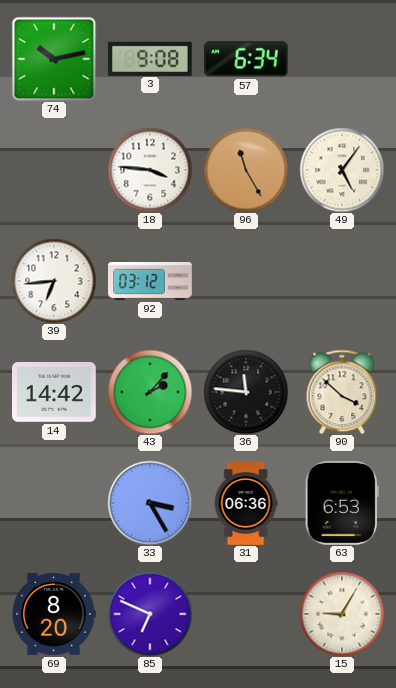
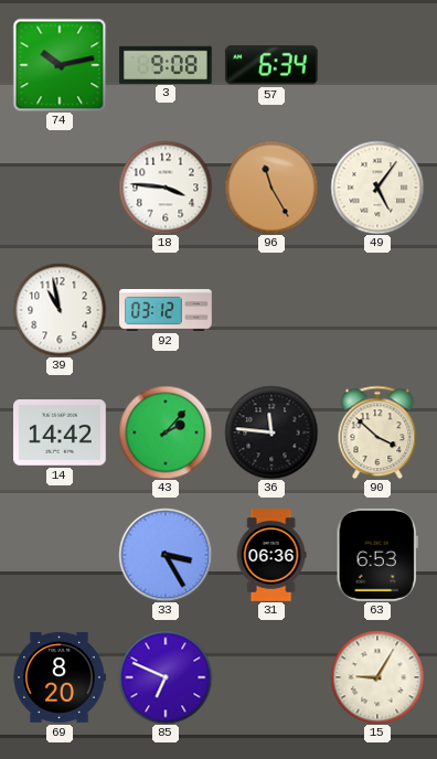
39: 6:44 -> 10:58
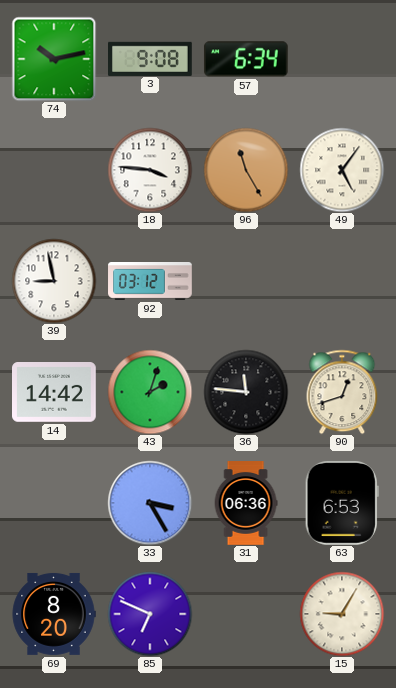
39: 10:58 -> 8:58
43: 2:07 -> 2:03
90: 3:52 -> 12:42
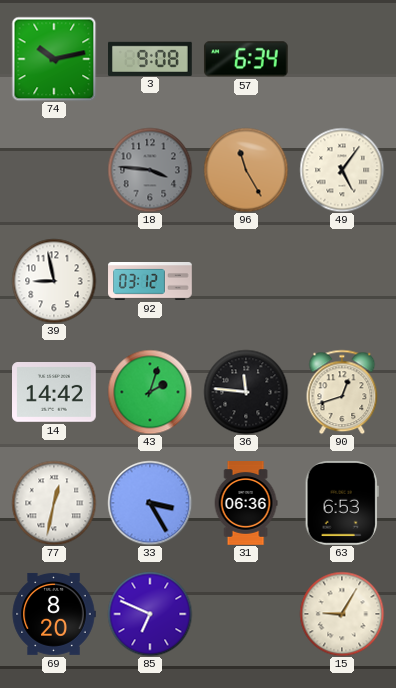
18 dial: white -> grey
77: none -> 12:32
